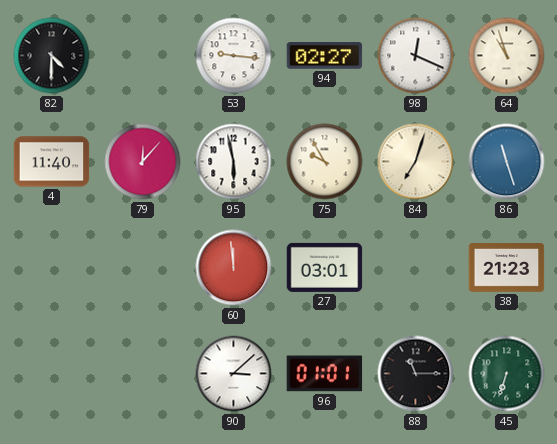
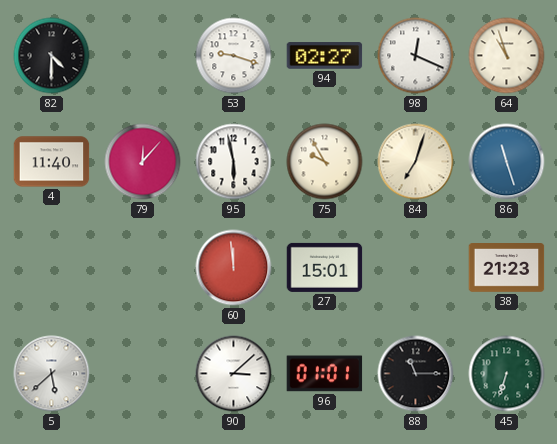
53: 9:16 -> 9:18
27: 03:01 -> 15:01
5: none -> 5:38
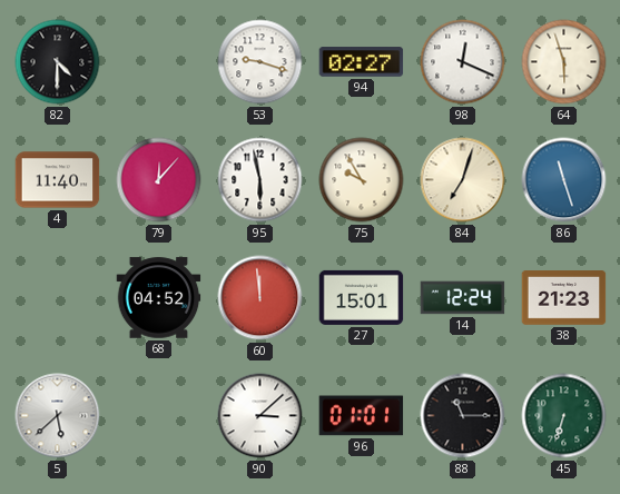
64: 10:57 -> 5:57
68: none -> 04:52
14: none -> 12:24
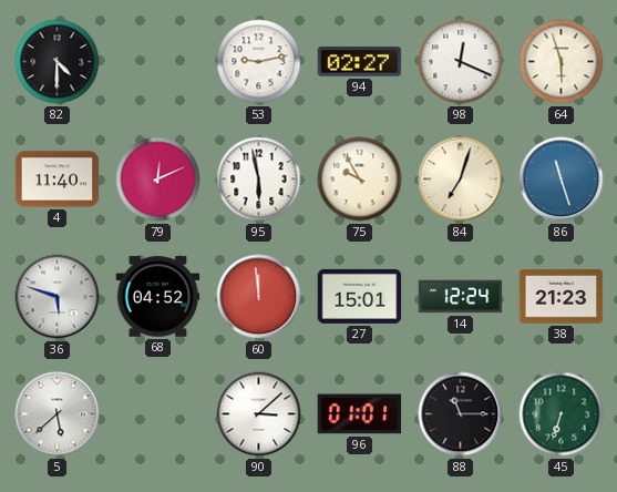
53: 9:18 -> 9:13
79: 12:07 -> 12:11
36: none -> 5:48
